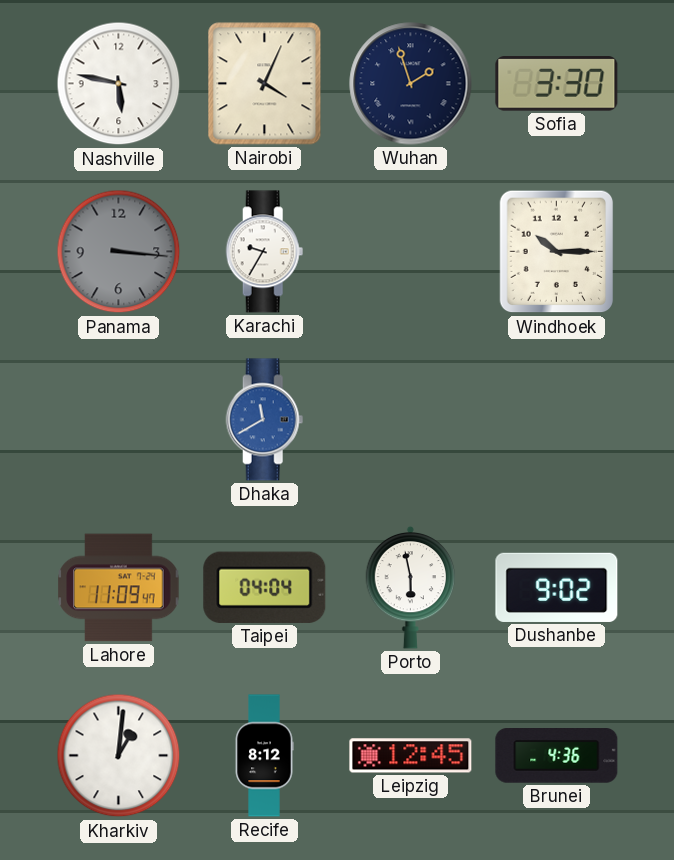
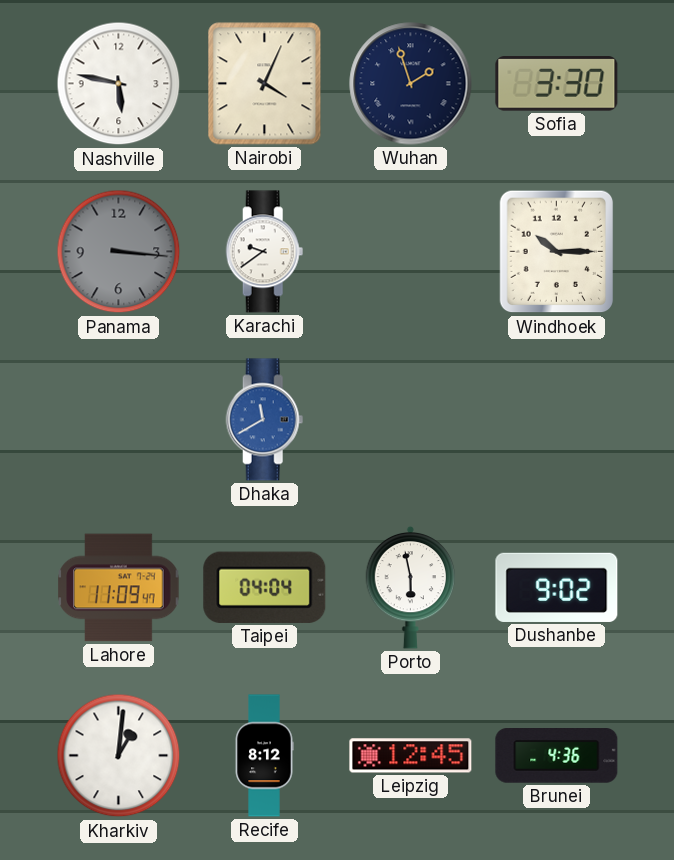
Karachi: 9:35 -> 9:39
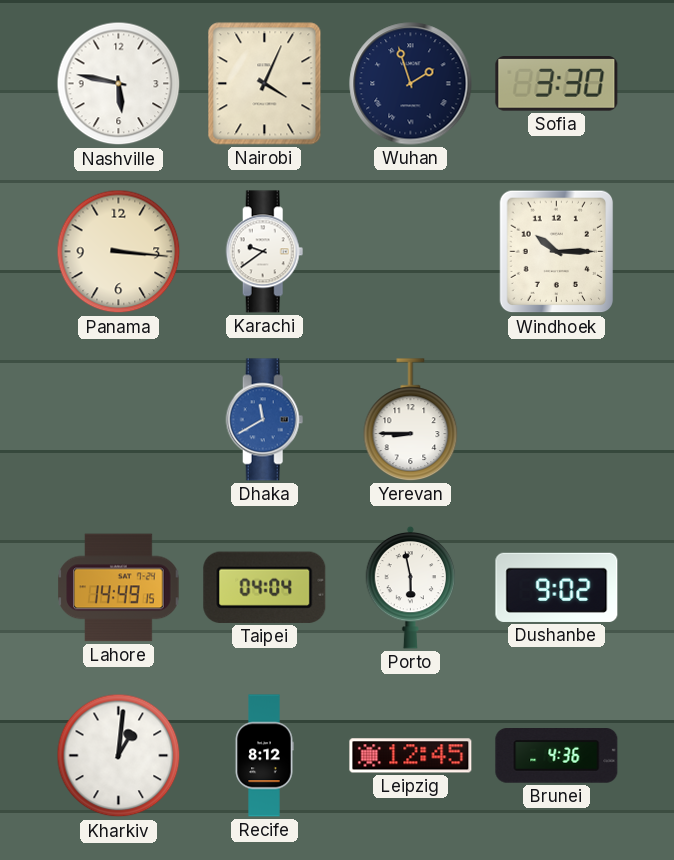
Panama dial: grey -> cream
Yerevan: none -> 8:45
Lahore: 11:09 -> 14:49
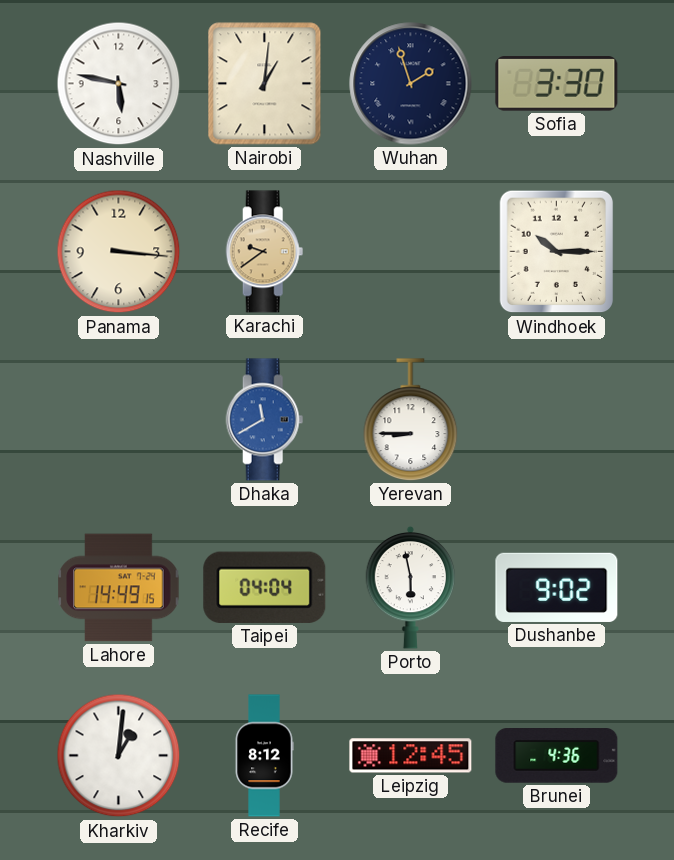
Nairobi: 4:04 -> 1:01
Karachi dial: white -> champagne
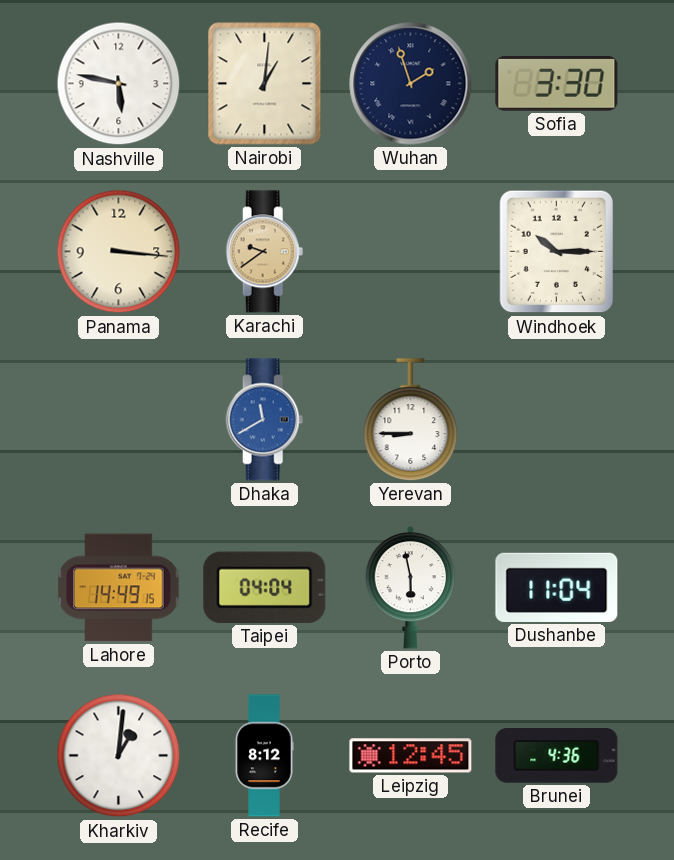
Dushanbe: 9:02 -> 11:04
